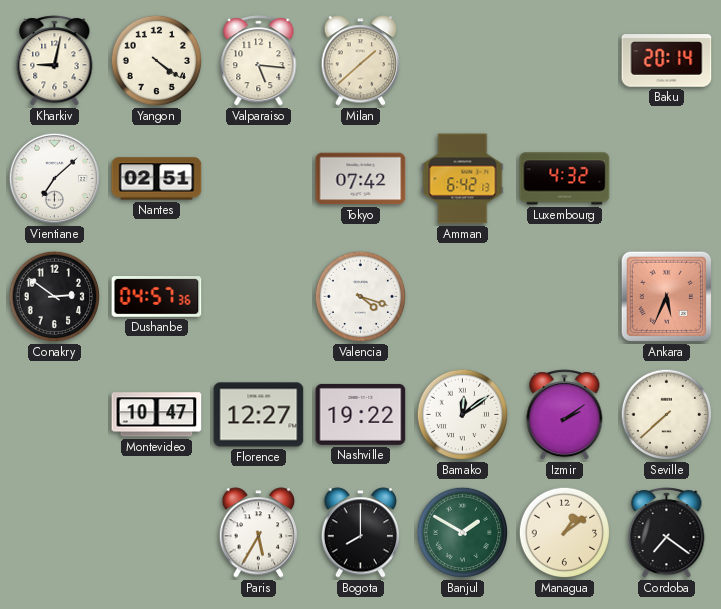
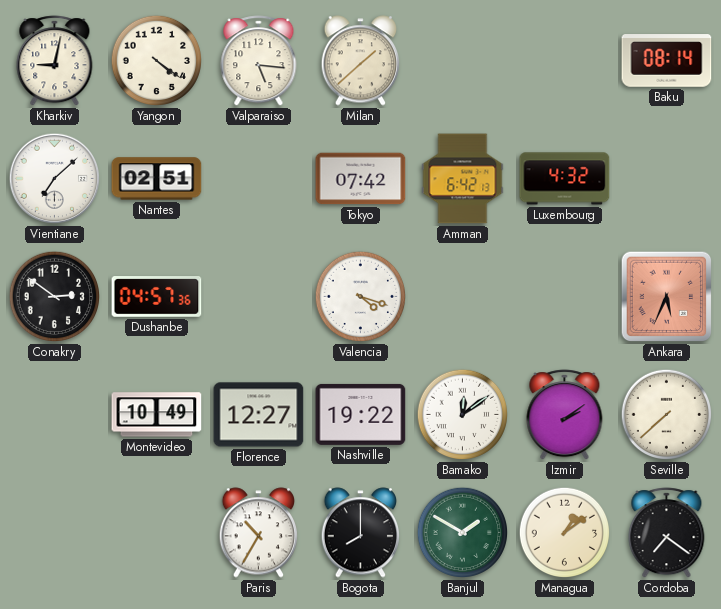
Baku: 20:14 -> 08:14
Montevideo: 10:47 -> 10:49
Paris: 5:35 -> 10:35
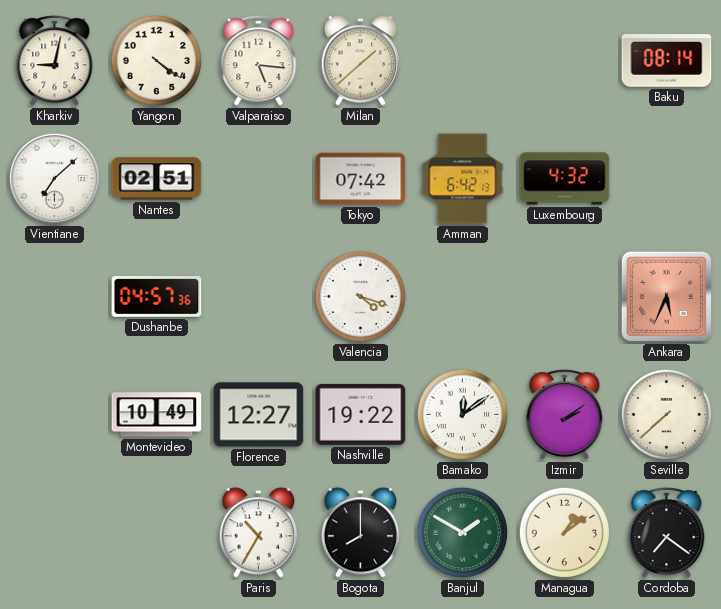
Conakry: 2:51 -> none
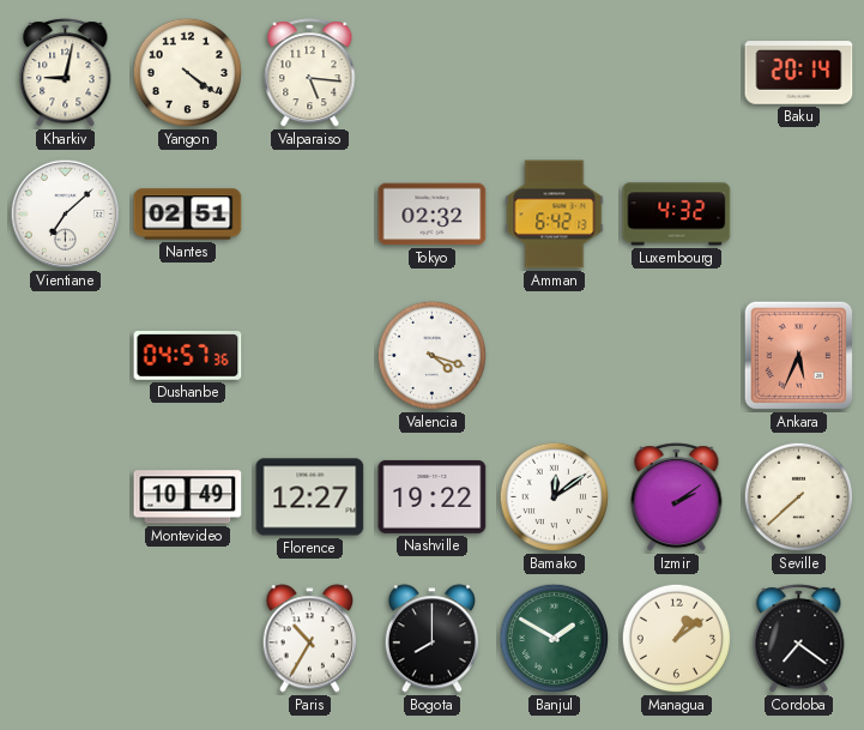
Milan: 1:38 -> none
Baku: 08:14 -> 20:14
Tokyo: 07:42 -> 02:32
